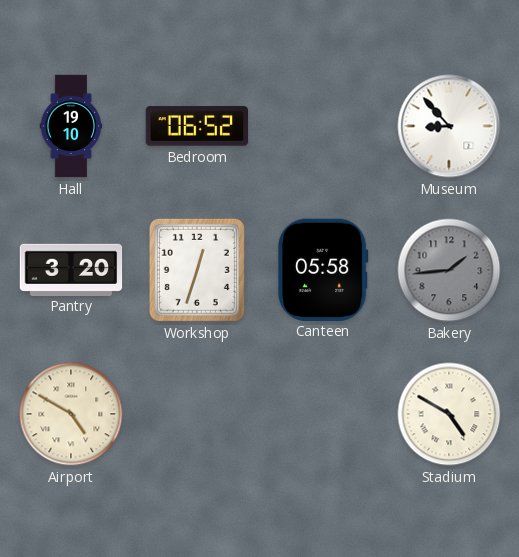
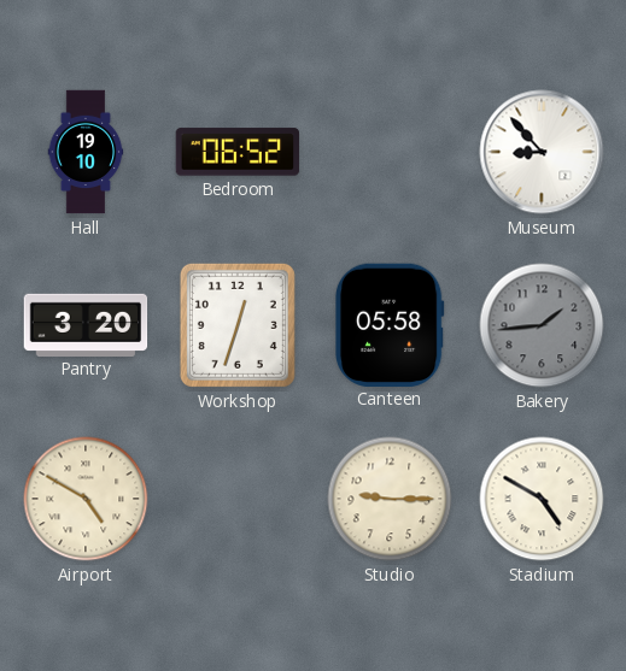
Studio: none -> 9:15
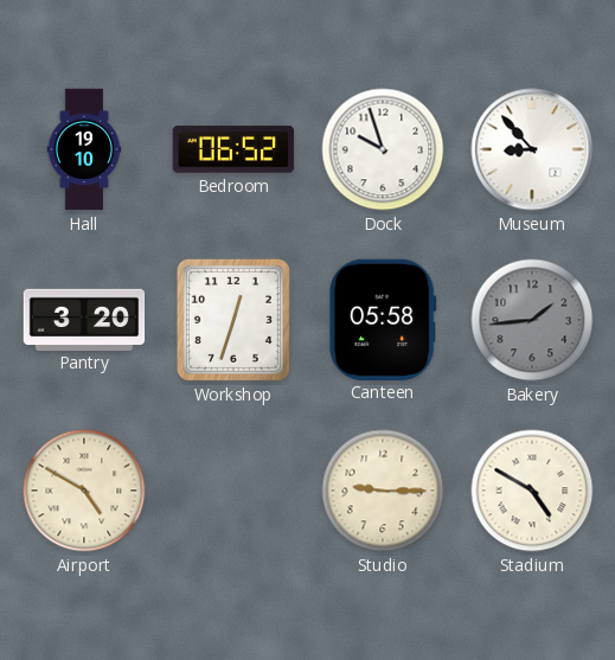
Dock: none -> 9:57
